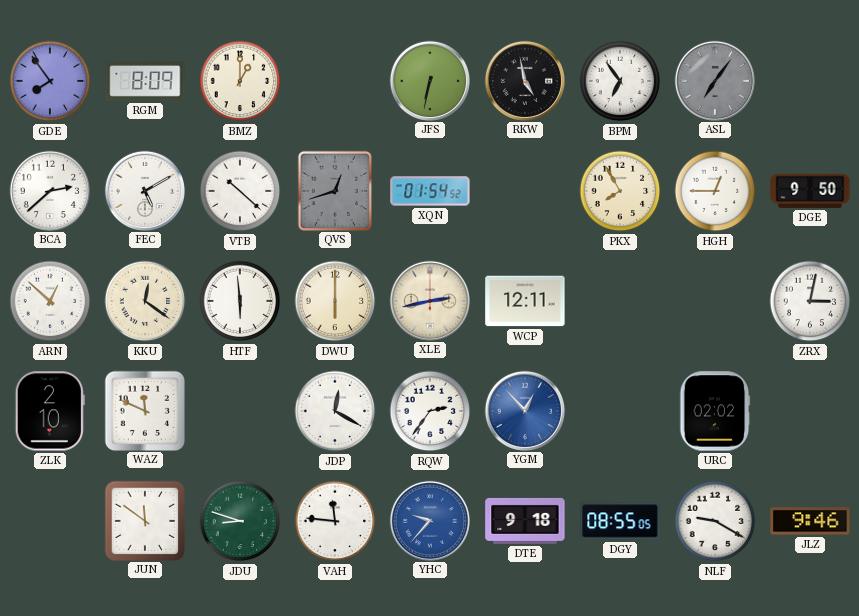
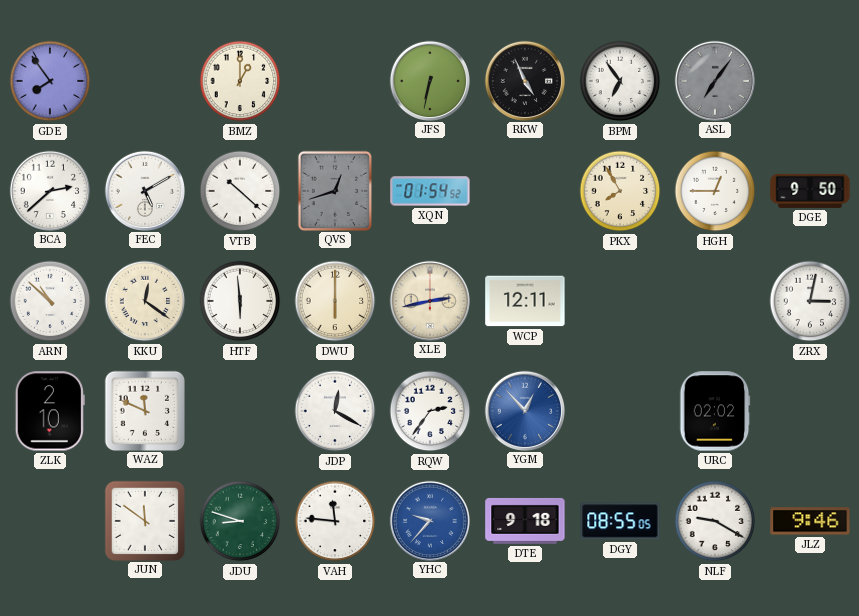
RGM: 8:09 -> none
RKW: 4:58 -> 4:56
ARN: 12:52 -> 10:52
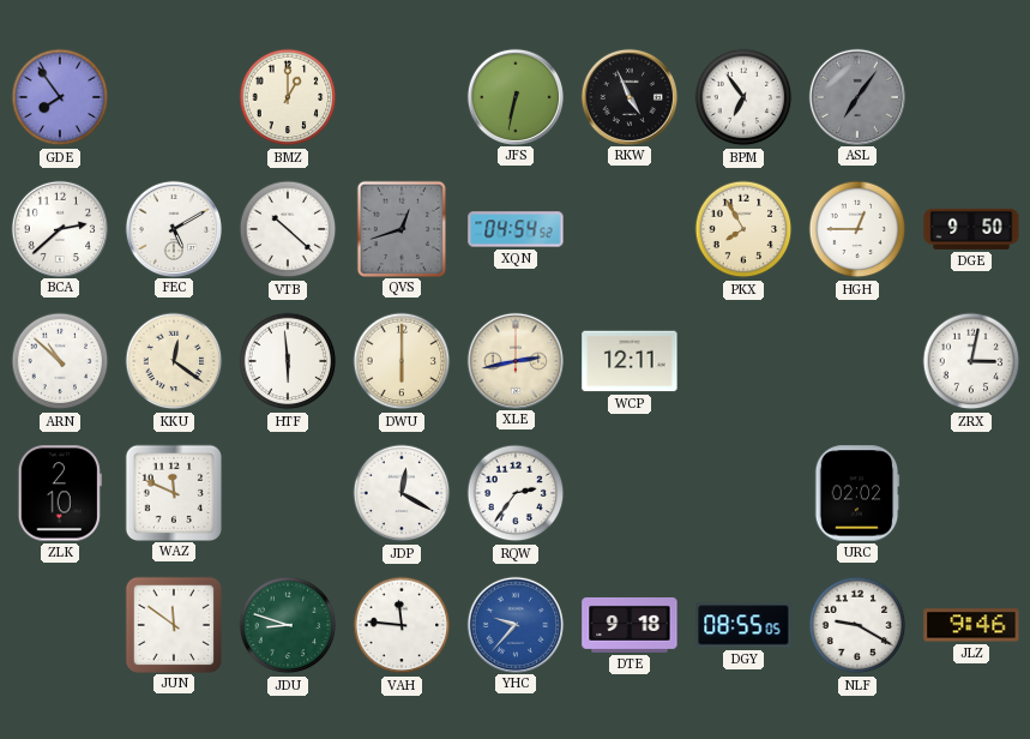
XQN: 01:54 -> 04:54
YGM: 12:53 -> none
